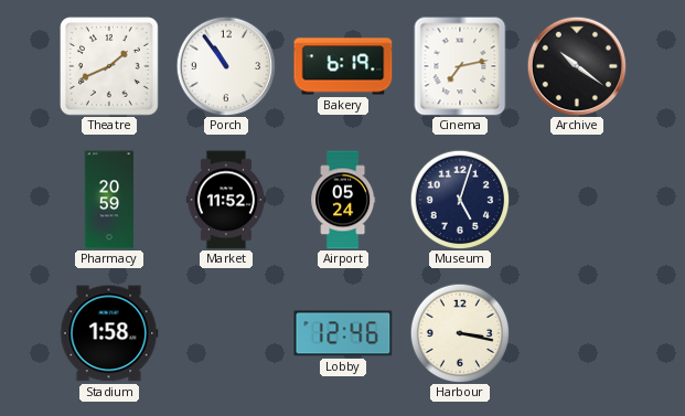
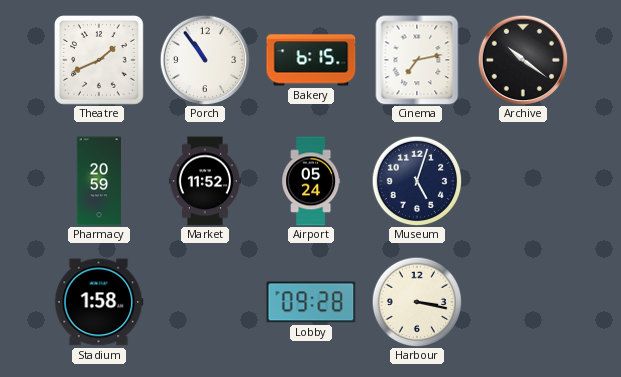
Bakery: 6:19 -> 6:15
Lobby: 12:46 -> 09:28
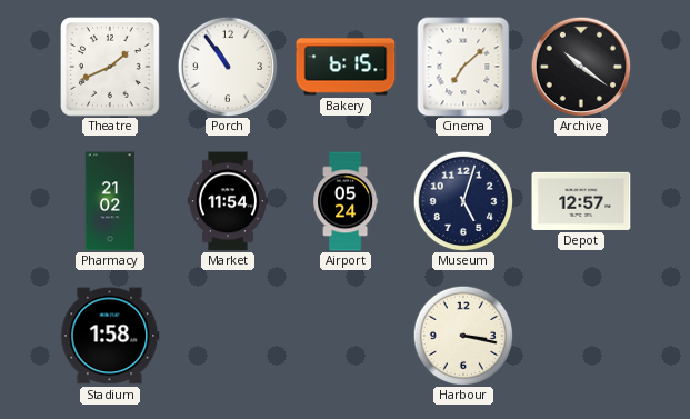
Cinema: 7:13 -> 7:08
Pharmacy: 20:59 -> 21:02
Market: 11:52 -> 11:54
Depot: none -> 12:57
Lobby: 09:28 -> none
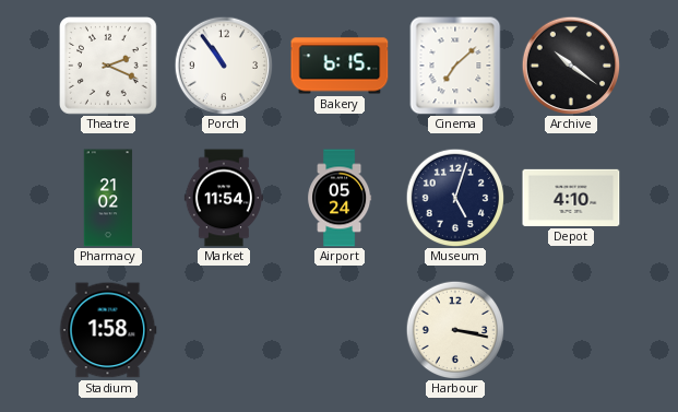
Theatre: 1:41 -> 2:19
Depot: 12:57 -> 4:10
